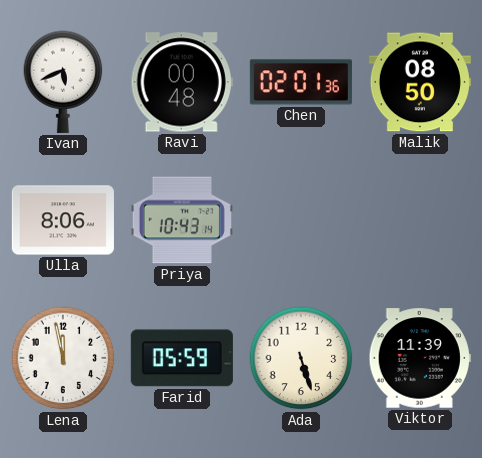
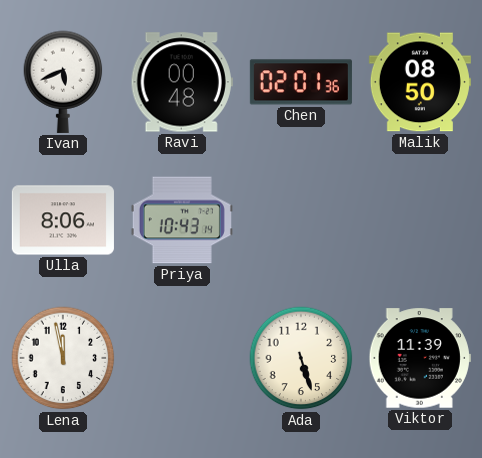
Farid: 05:59 -> none
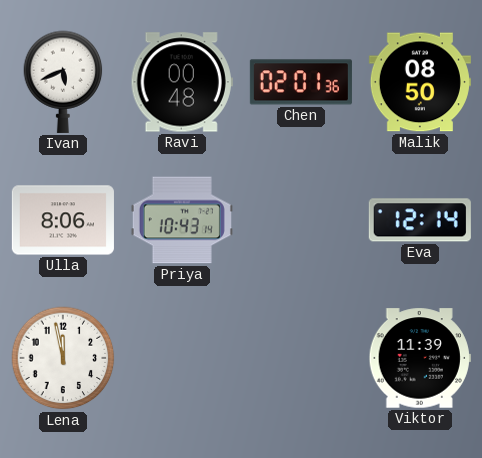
Eva: none -> 12:14
Ada: 5:27 -> none
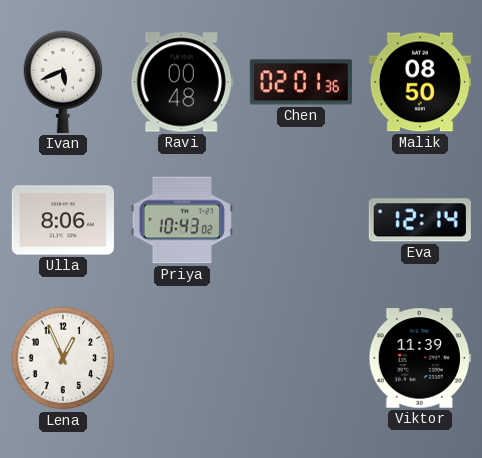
Priya: 10:43:14 -> 10:43:02
Lena: 11:58 -> 12:56
